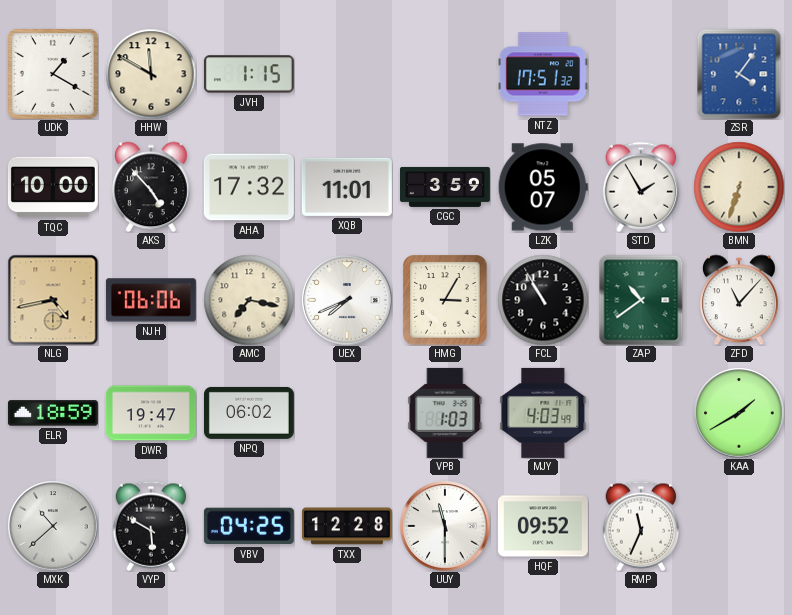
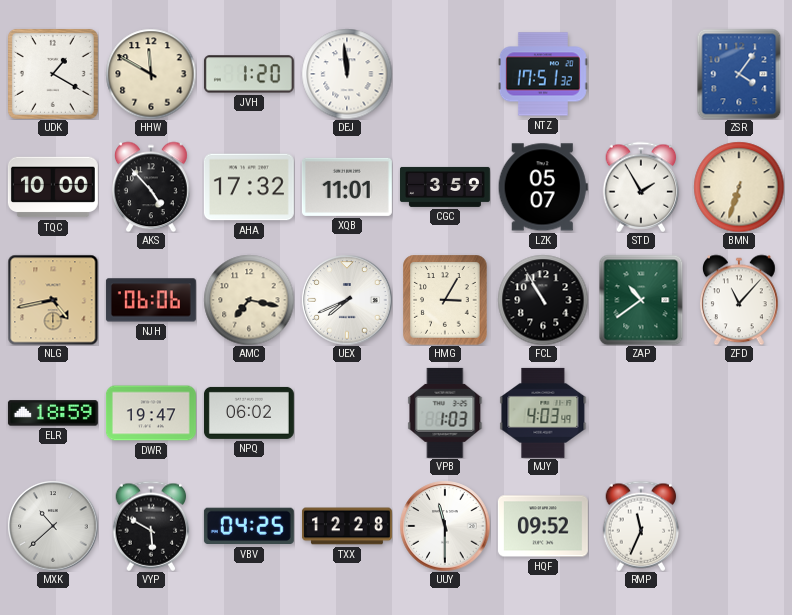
JVH: 1:15 -> 1:20
DEJ: none -> 11:59
KAA: 1:40 -> none
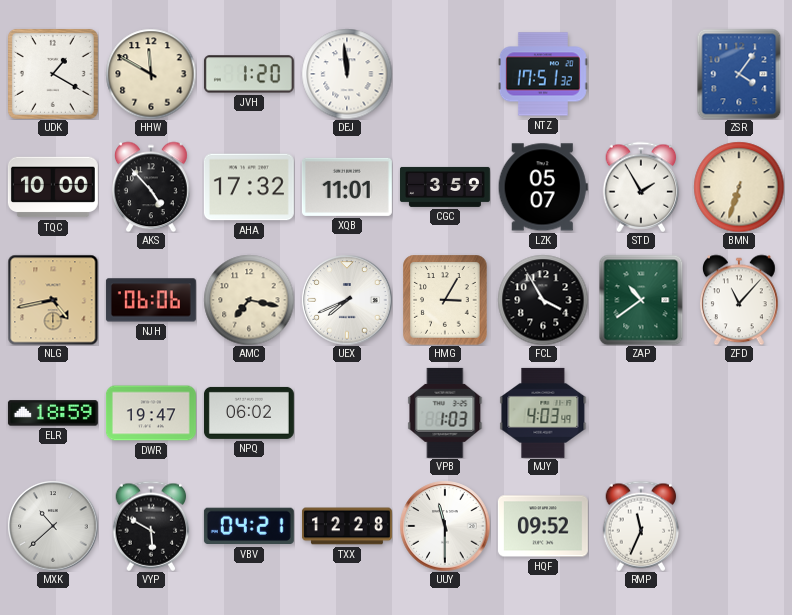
FCL: 10:55 -> 3:55
VBV: 04:25 -> 04:21
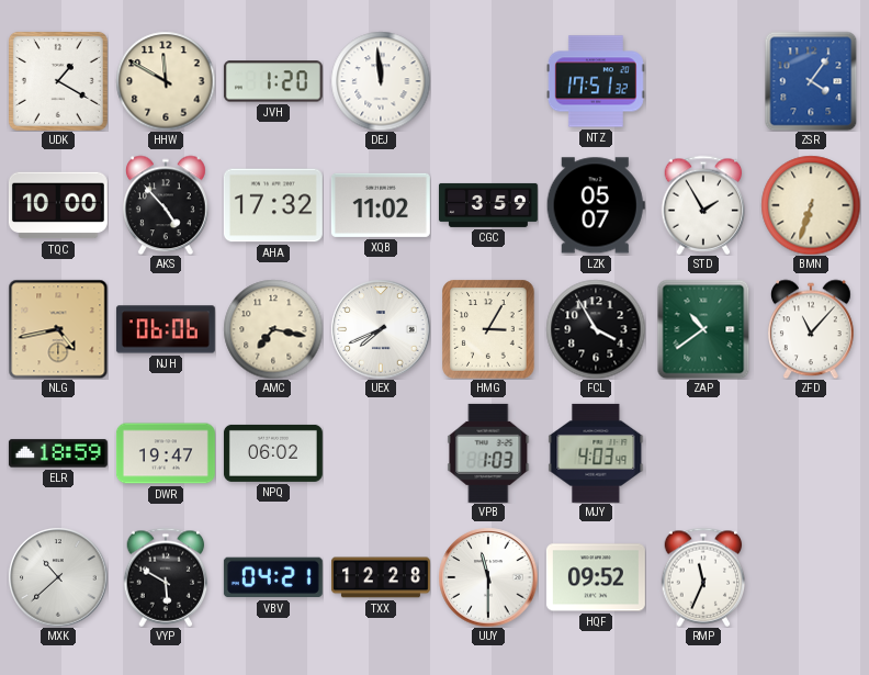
XQB: 11:01 -> 11:02
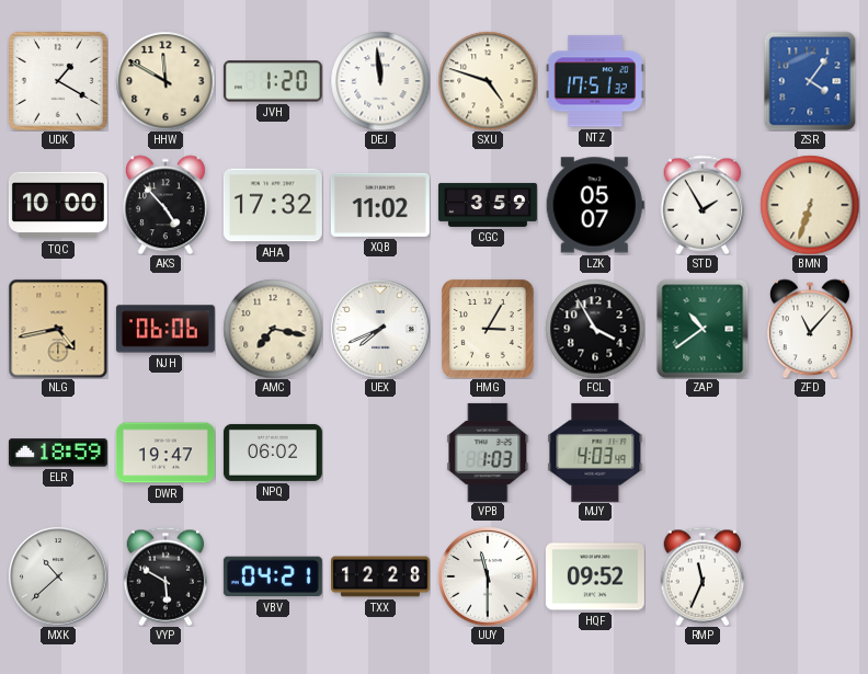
SXU: none -> 4:48
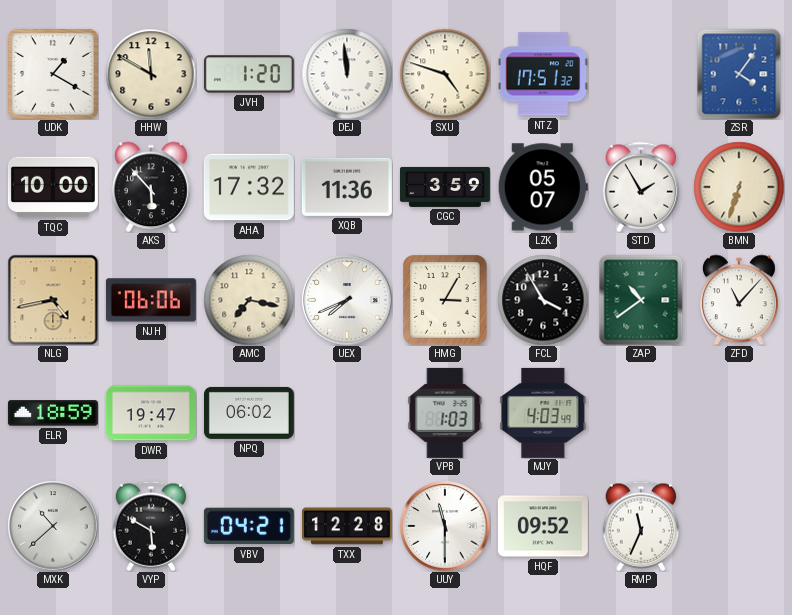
AKS: 4:53 -> 5:53
XQB: 11:02 -> 11:36
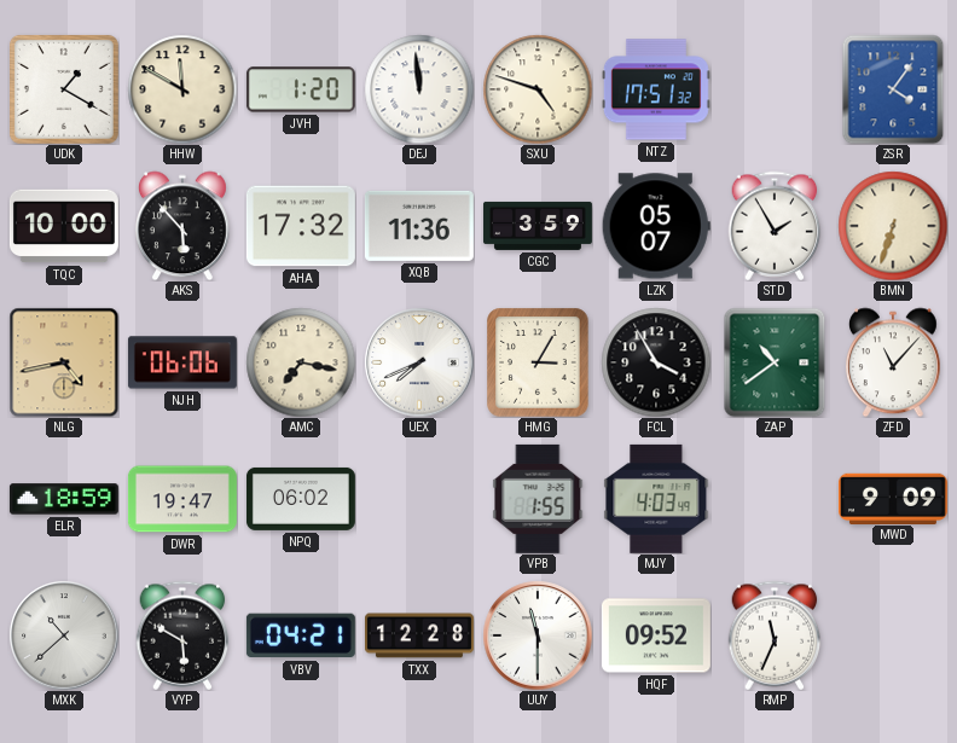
VPB: 1:03 -> 1:55
MWD: none -> 9:09
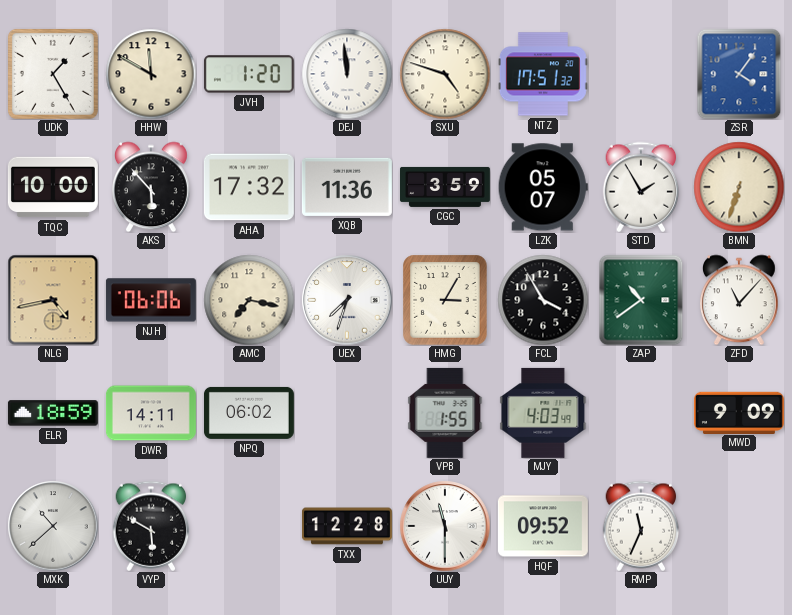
UDK: 1:20 -> 1:25
UEX: 7:41 -> 7:33
DWR: 19:47 -> 14:11
VBV: 04:21 -> none
